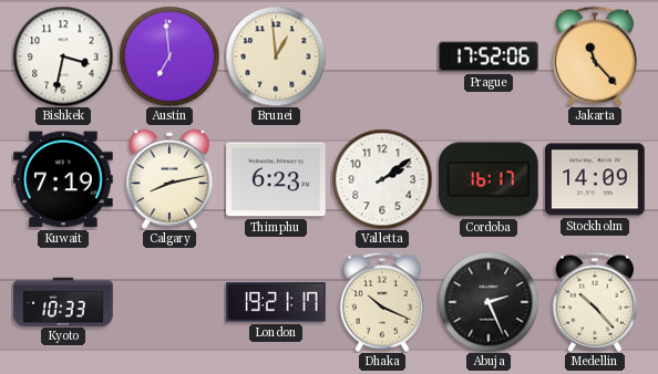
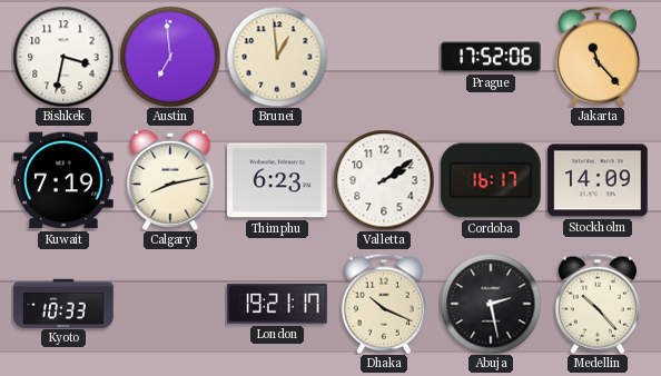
Abuja: 2:26 -> 2:28
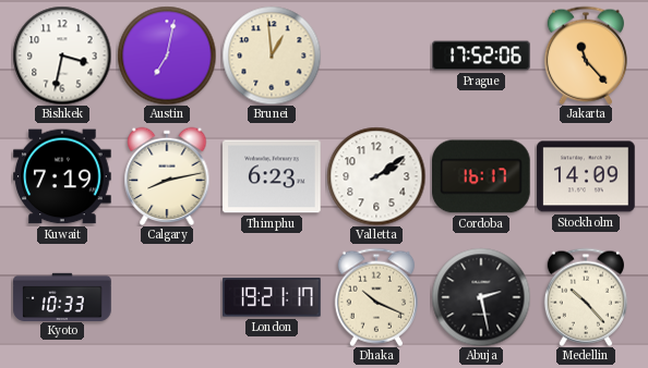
Austin: 6:59 -> 7:02
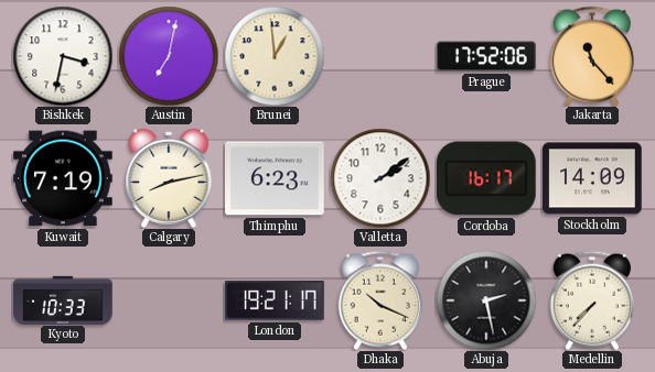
Medellin: 10:23 -> 7:37
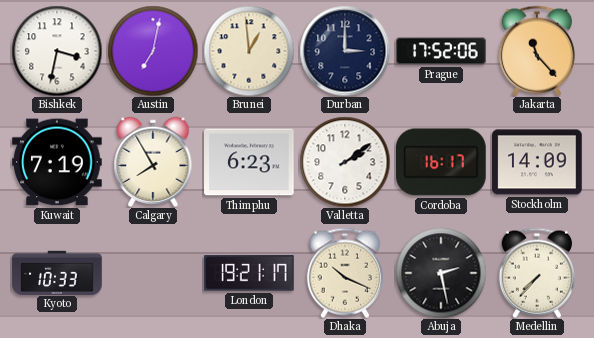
Durban: none -> 3:00
Calgary: 8:13 -> 7:55
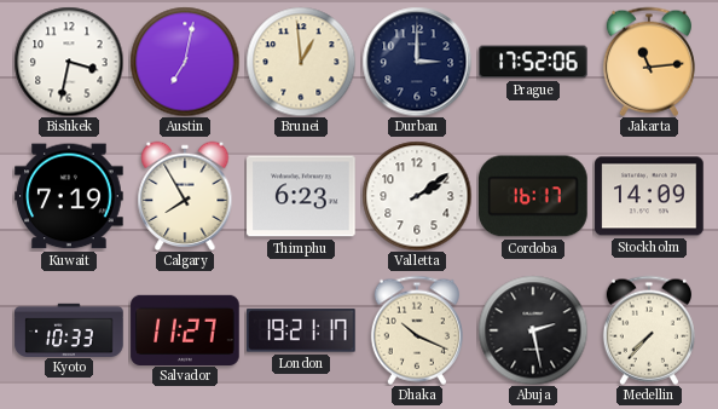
Jakarta: 11:23 -> 11:14
Salvador: none -> 11:27
